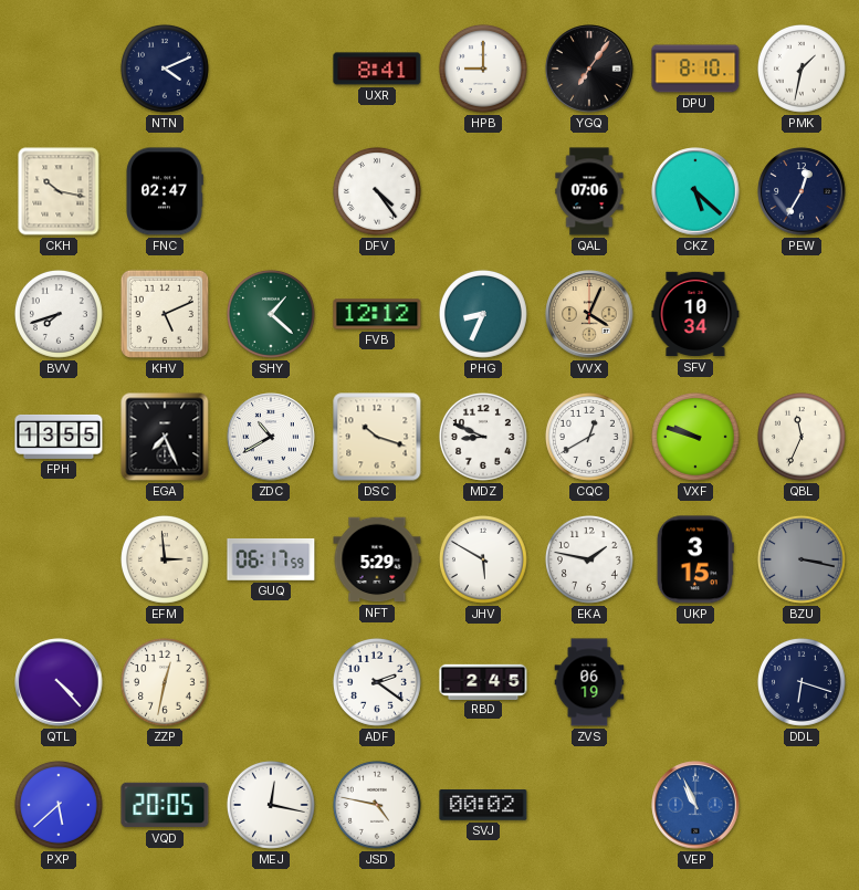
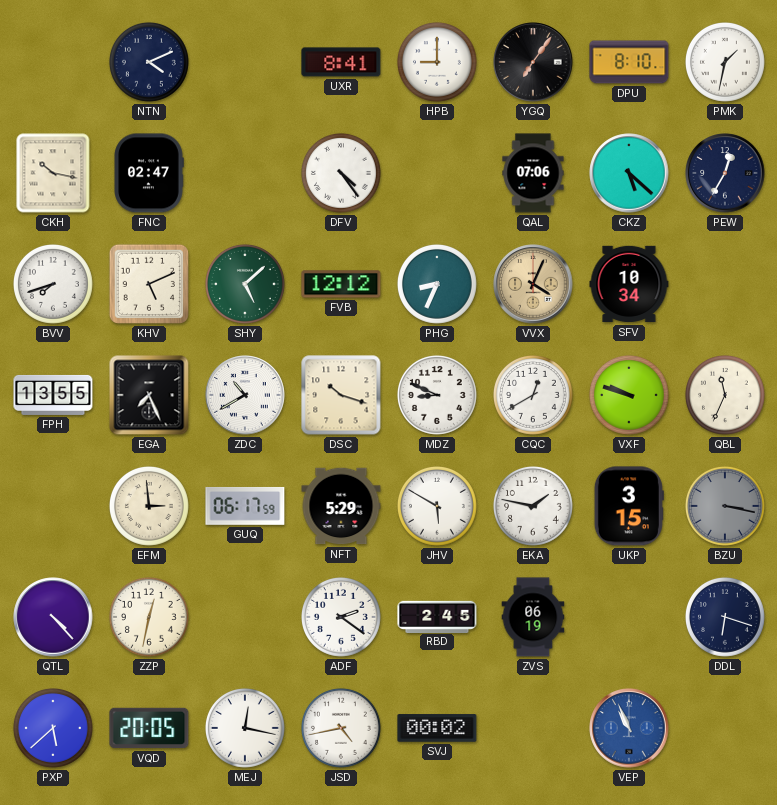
SHY: 1:22 -> 5:08
JSD: 4:47 -> 4:43
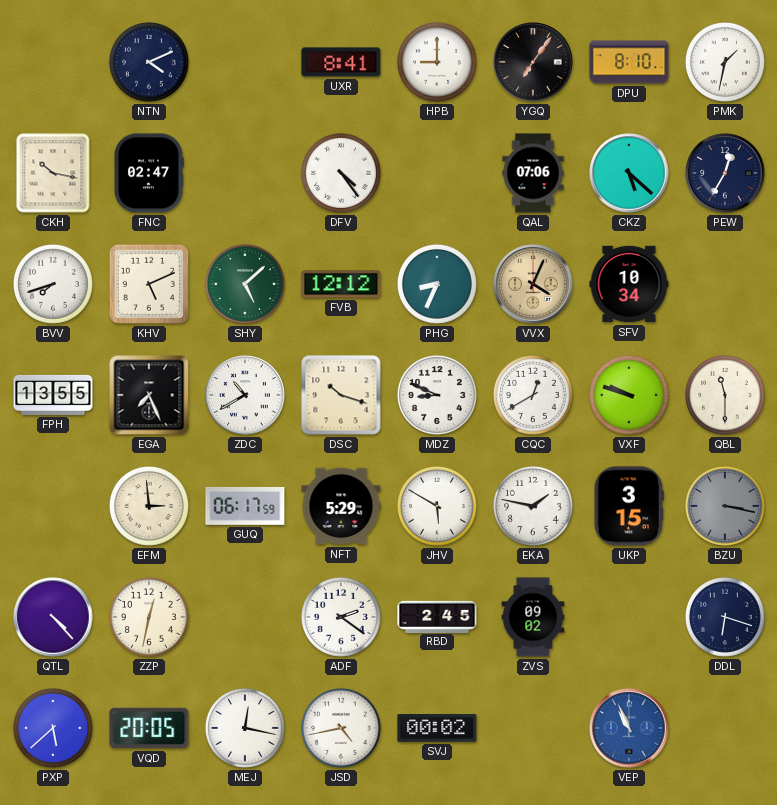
QBL: 11:34 -> 11:30
ZVS: 06:19 -> 09:02
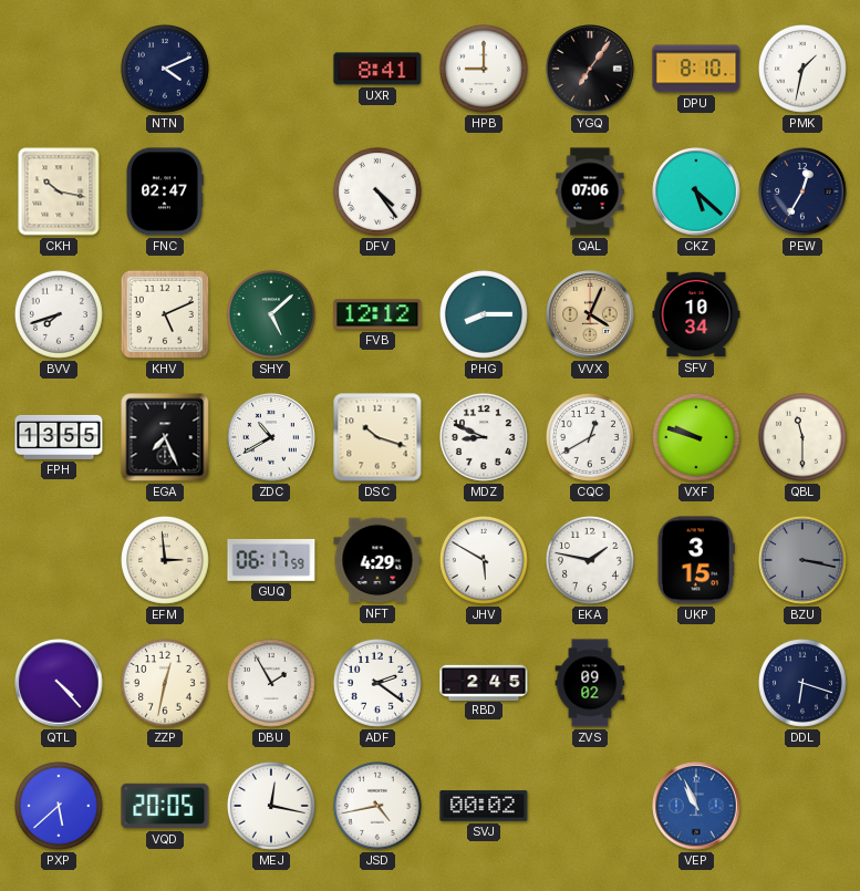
PHG: 8:34 -> 8:15
NFT: 5:29 -> 4:29
DBU: none -> 1:55
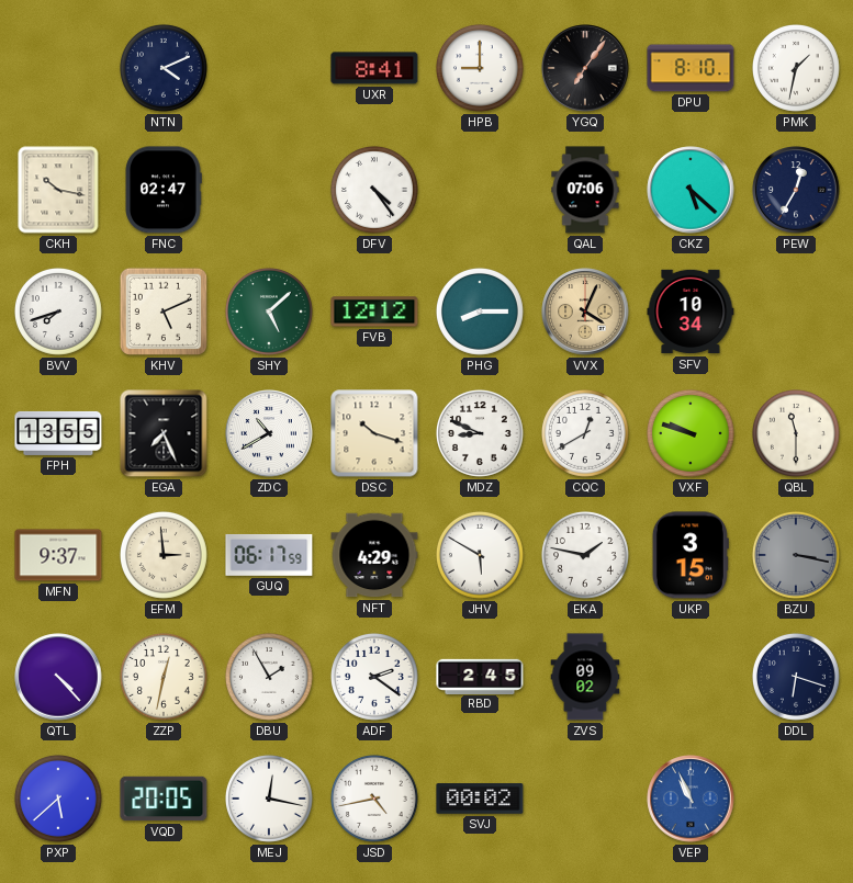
MFN: none -> 9:37
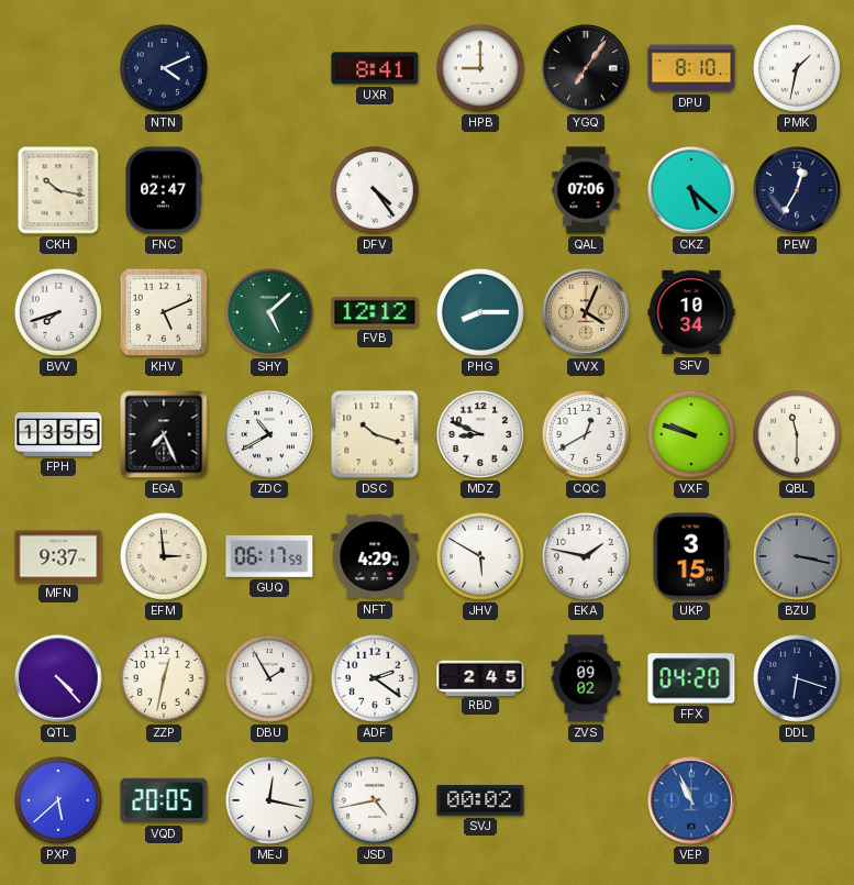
FFX: none -> 04:20
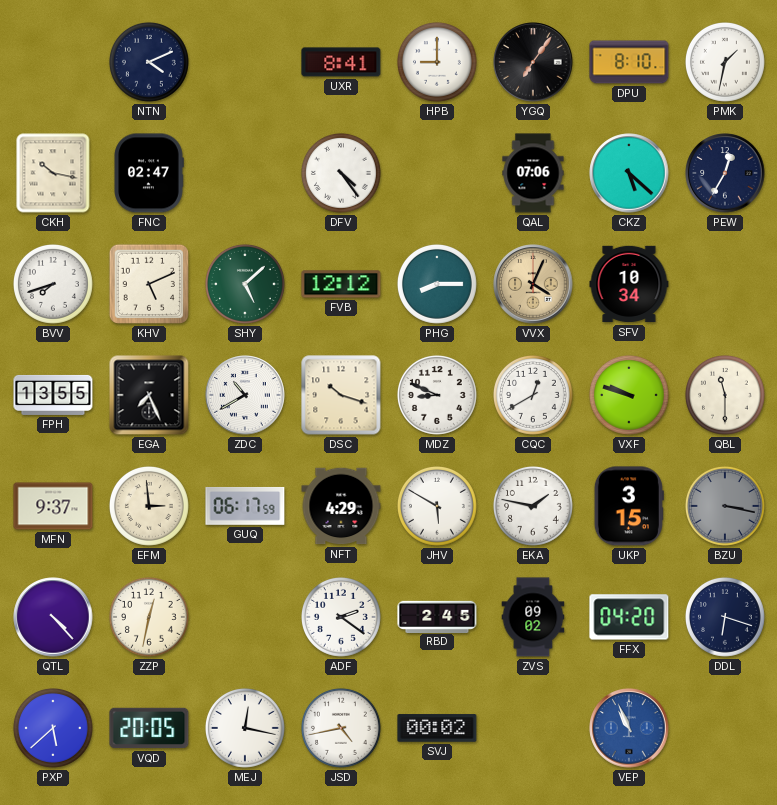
DBU: 1:55 -> none
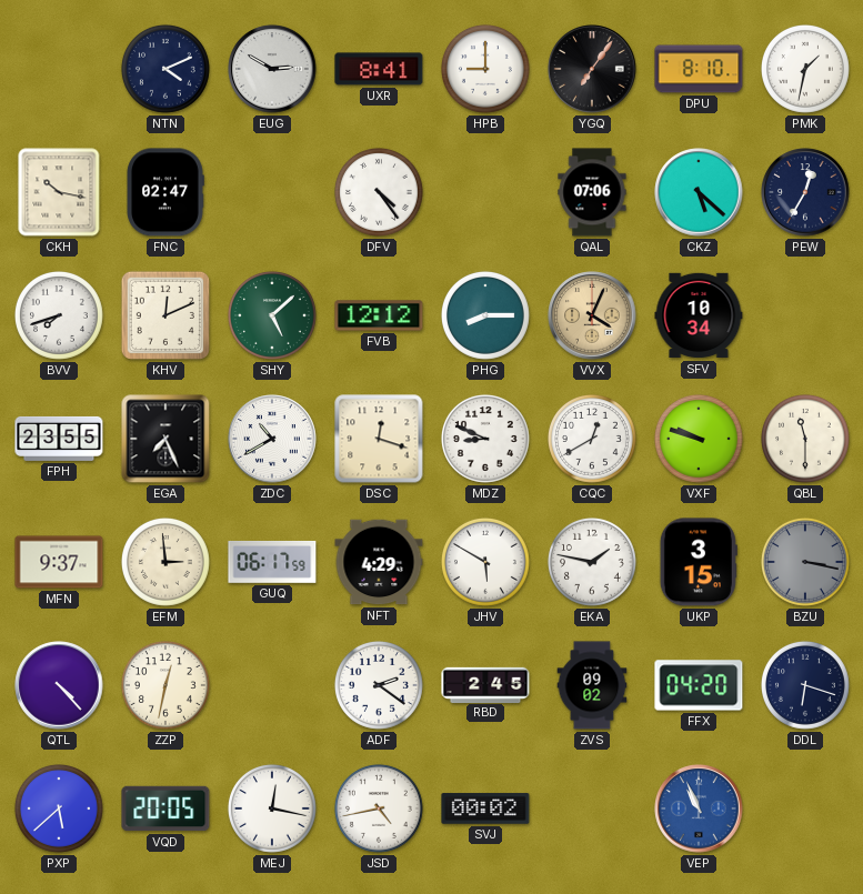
EUG: none -> 2:50
KHV: 5:11 -> 12:11
FPH: 13:55 -> 23:55
DSC: 10:18 -> 12:18
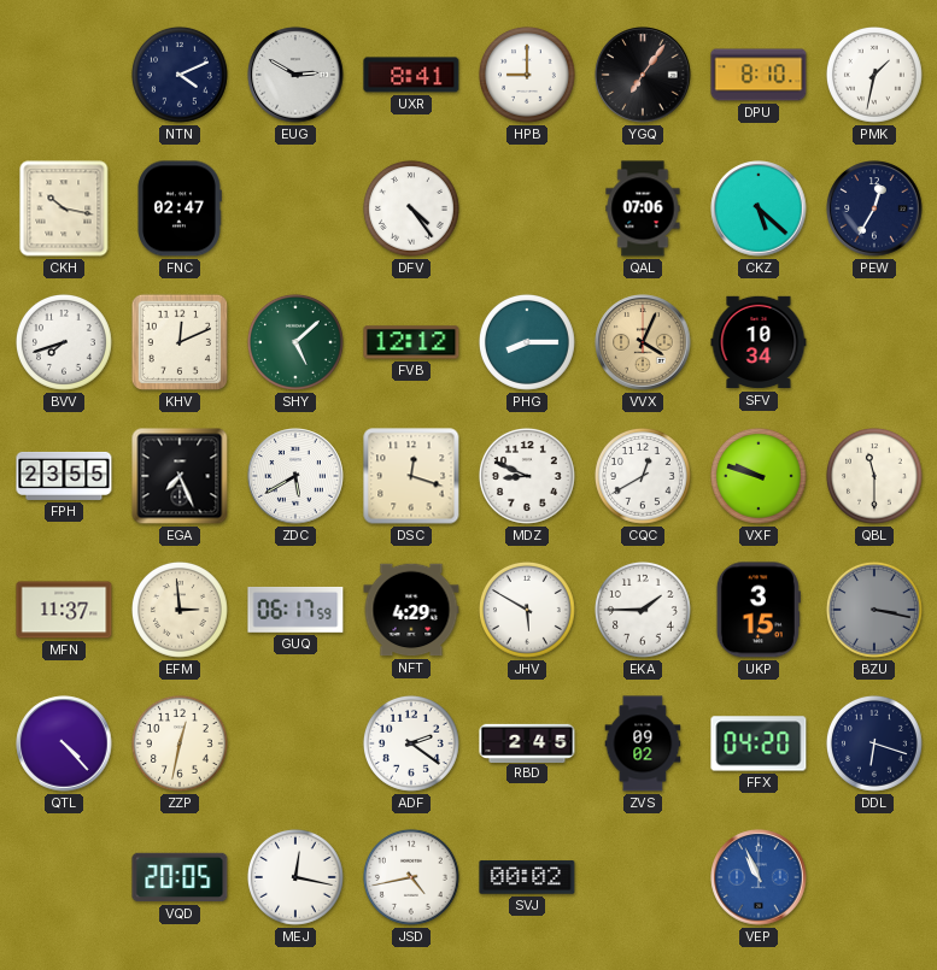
ZDC: 10:40 -> 5:40
MFN: 9:37 -> 11:37
EKA: 1:47 -> 1:45
PXP: 5:38 -> none
